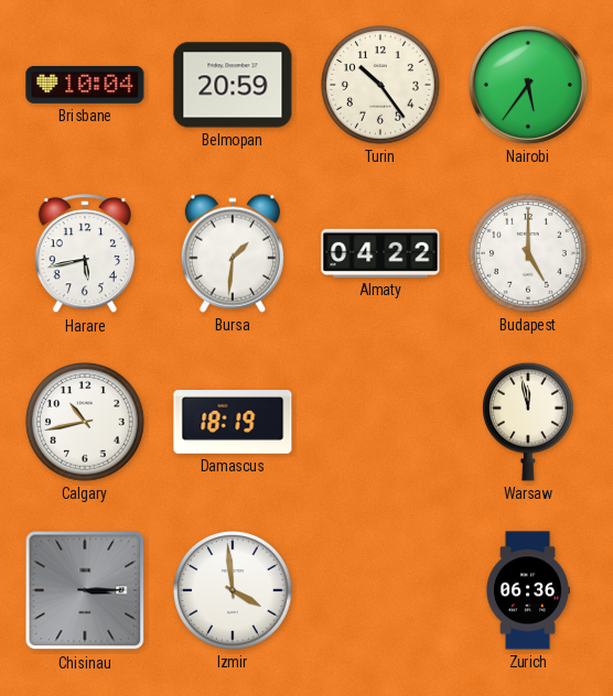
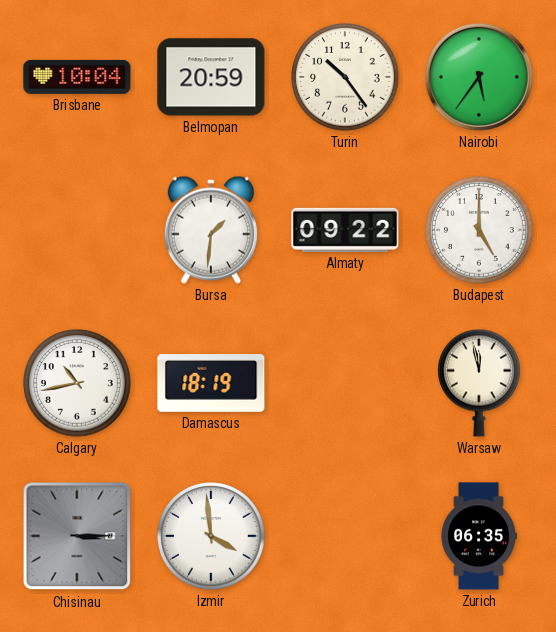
Harare: 5:43 -> none
Almaty: 04:22 -> 09:22
Zurich: 06:36 -> 06:35
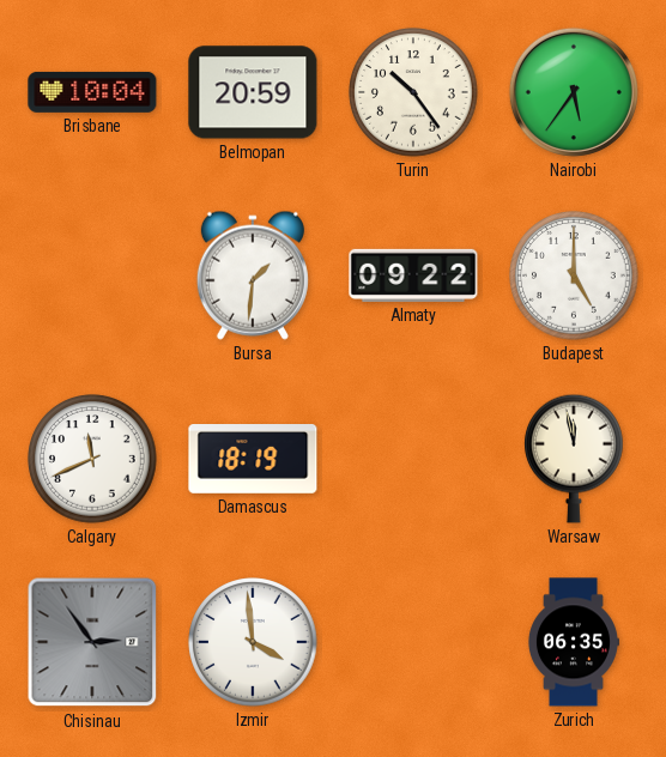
Calgary: 10:43 -> 11:41
Chisinau: 3:15 -> 2:54
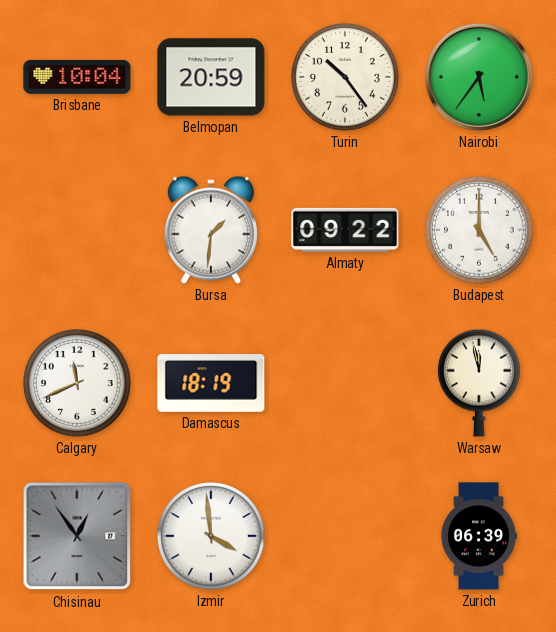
Chisinau: 2:54 -> 12:54
Zurich: 06:35 -> 06:39
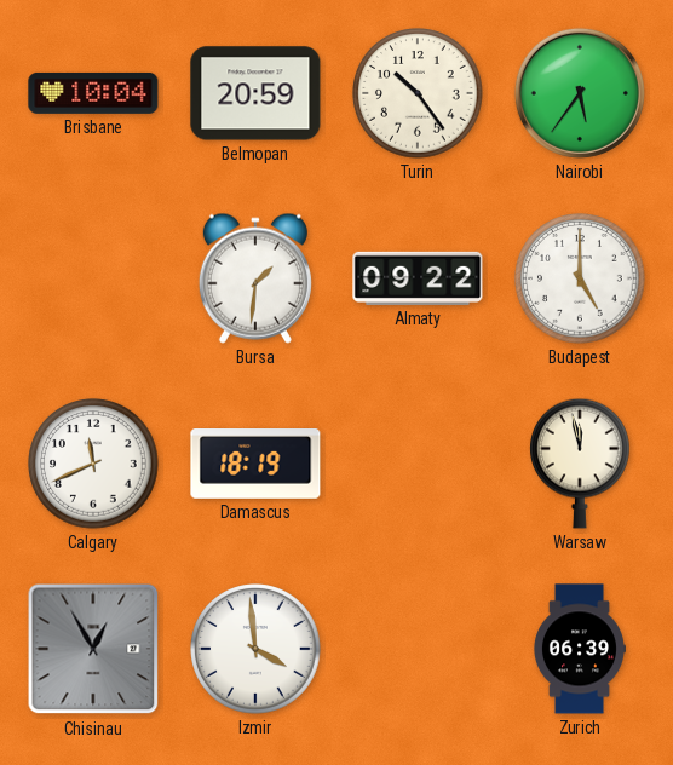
Chisinau: 12:54 -> 12:55
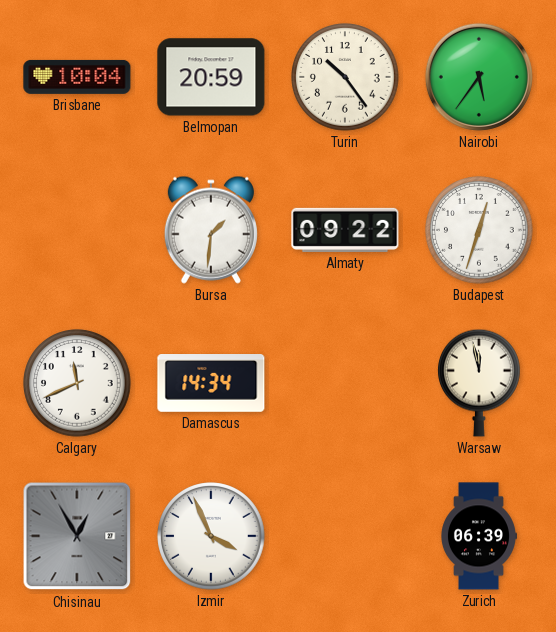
Budapest: 5:00 -> 12:33
Damascus: 18:19 -> 14:34
Izmir: 3:59 -> 3:56
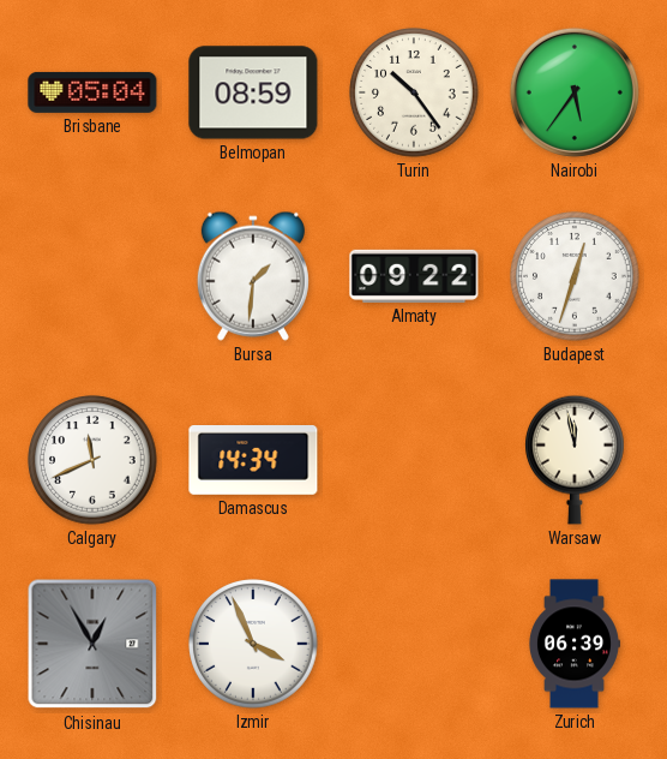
Brisbane: 10:04 -> 05:04
Belmopan: 20:59 -> 08:59
